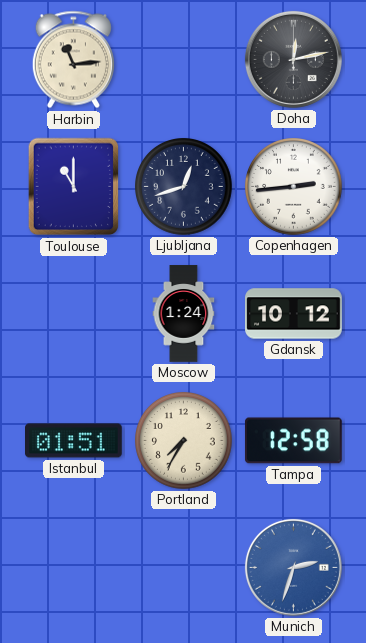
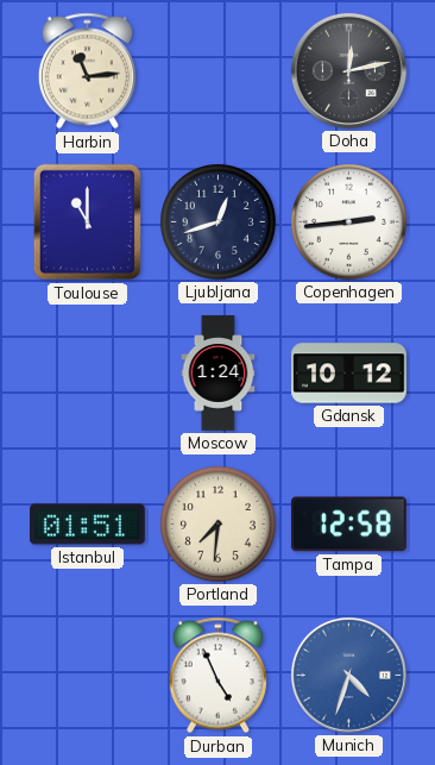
Portland: 7:35 -> 7:31
Durban: none -> 4:56
Munich: 2:33 -> 4:33
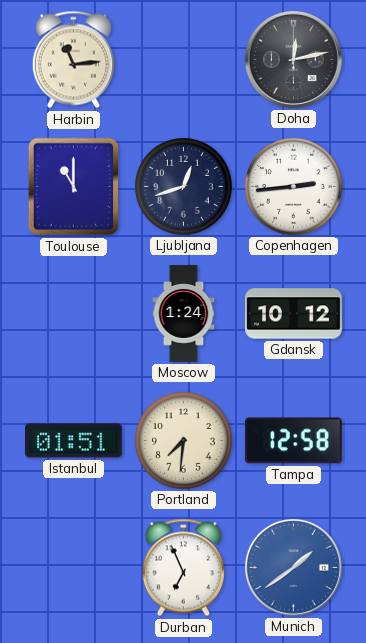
Durban: 4:56 -> 6:56
Munich: 4:33 -> 1:39
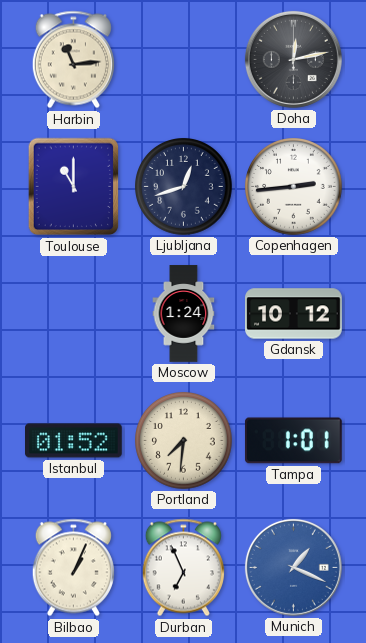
Istanbul: 01:51 -> 01:52
Tampa: 12:58 -> 1:01
Bilbao: none -> 1:04
Munich: 1:39 -> 1:19
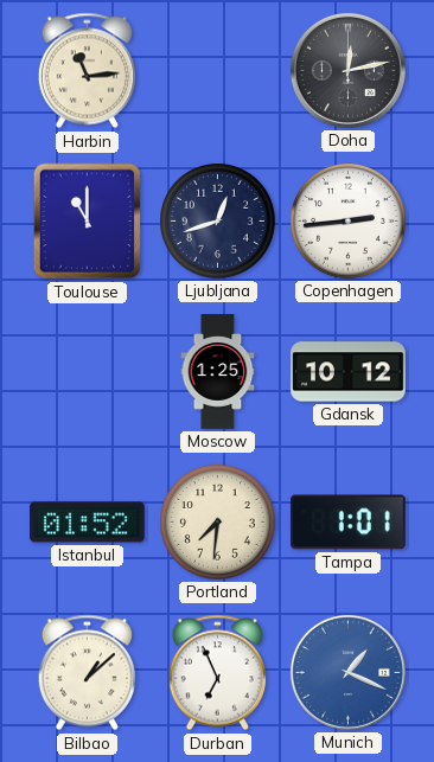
Moscow: 1:24 -> 1:25
Bilbao: 1:04 -> 1:08
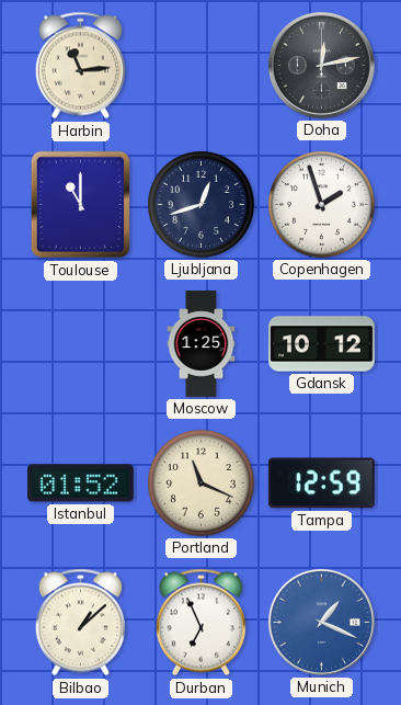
Copenhagen: 2:44 -> 1:57
Portland: 7:31 -> 11:19
Tampa: 1:01 -> 12:59
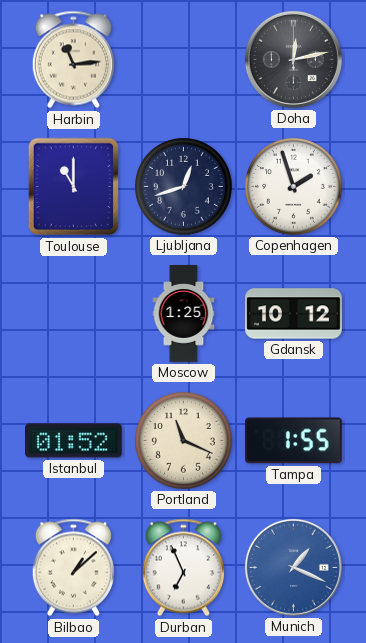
Tampa: 12:59 -> 1:55
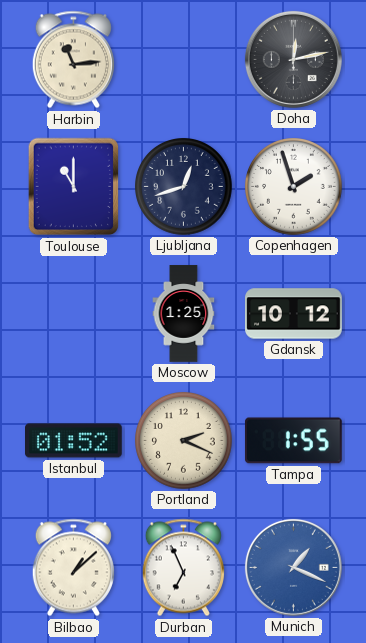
Portland: 11:19 -> 2:19
